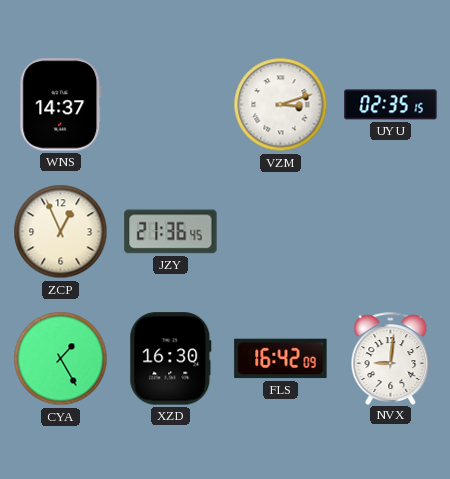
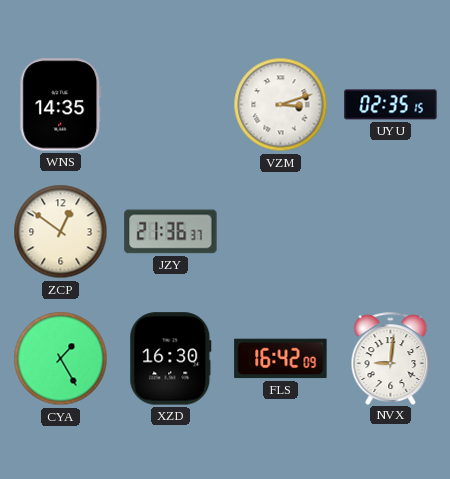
WNS: 14:37 -> 14:35
ZCP: 12:56 -> 12:51
JZY: 21:36:45 -> 21:36:37
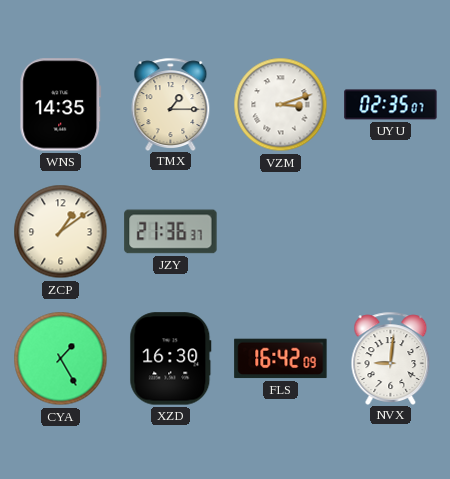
TMX: none -> 1:15
UYU: 02:35:15 -> 02:35:07
ZCP: 12:51 -> 1:09
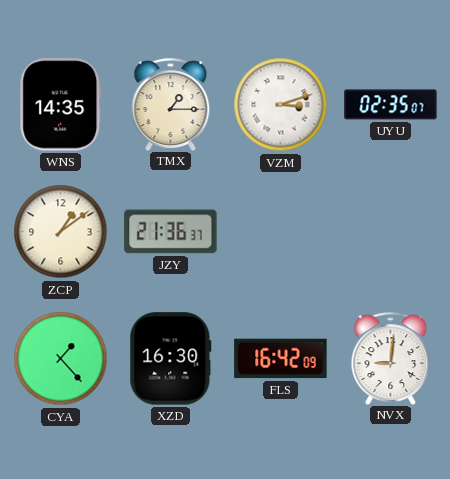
CYA: 1:25 -> 1:23
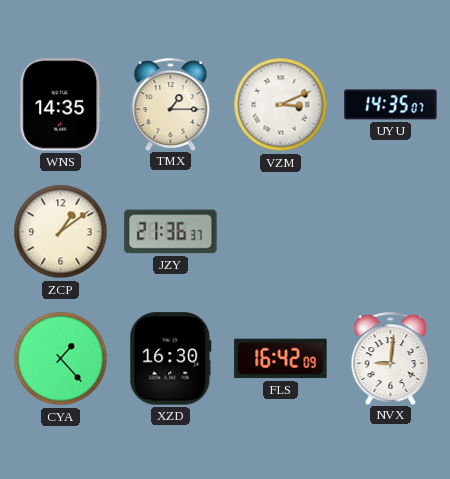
VZM: 3:12 -> 3:11
UYU: 02:35 -> 14:35
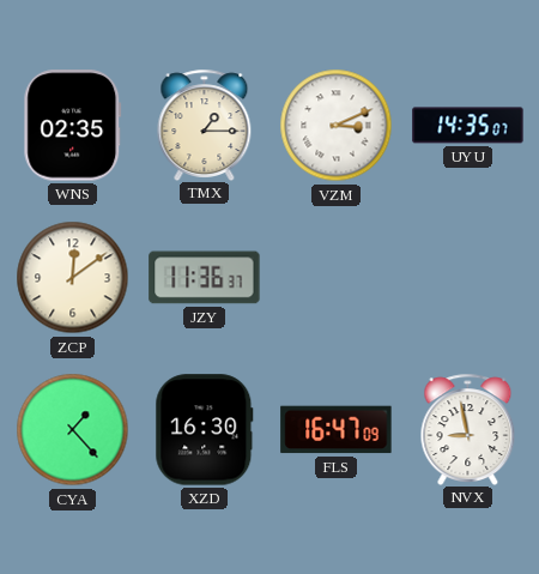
WNS: 14:35 -> 02:35
ZCP: 1:09 -> 12:09
JZY: 21:36 -> 11:36
FLS: 16:42 -> 16:47
NVX: 9:01 -> 8:58
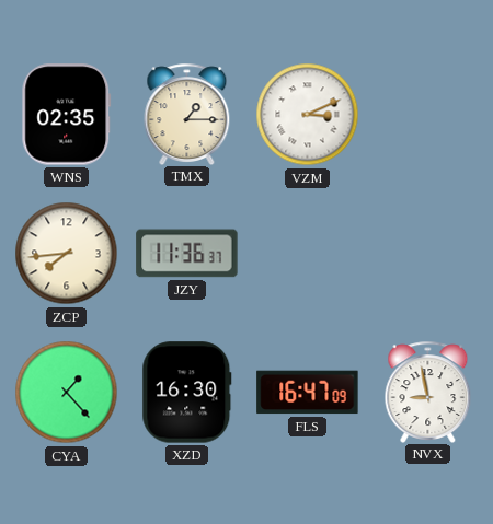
UYU: 14:35 -> none
ZCP: 12:09 -> 7:44
